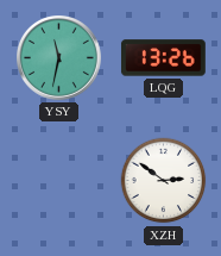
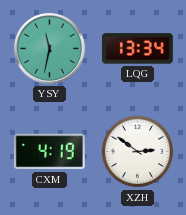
LQG: 13:26 -> 13:34
CXM: none -> 4:19
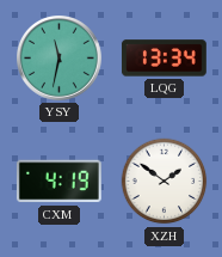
XZH: 2:51 -> 1:51
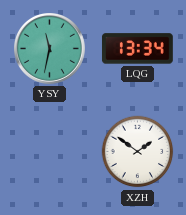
CXM: 4:19 -> none
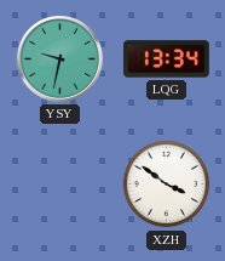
YSY: 11:32 -> 9:32
XZH: 1:51 -> 3:51
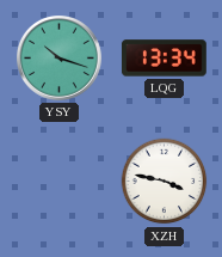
YSY: 9:32 -> 10:18
XZH: 3:51 -> 3:47
